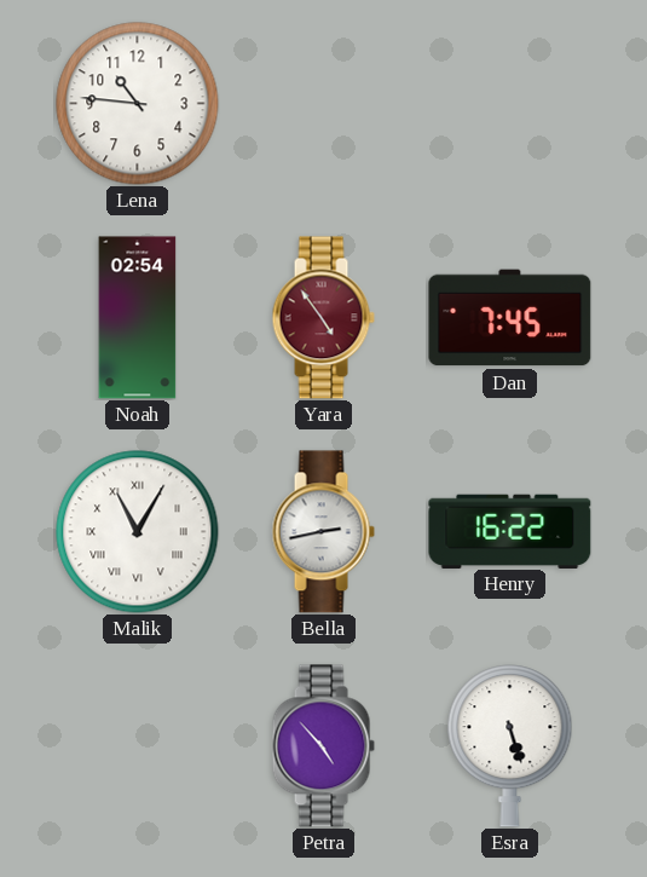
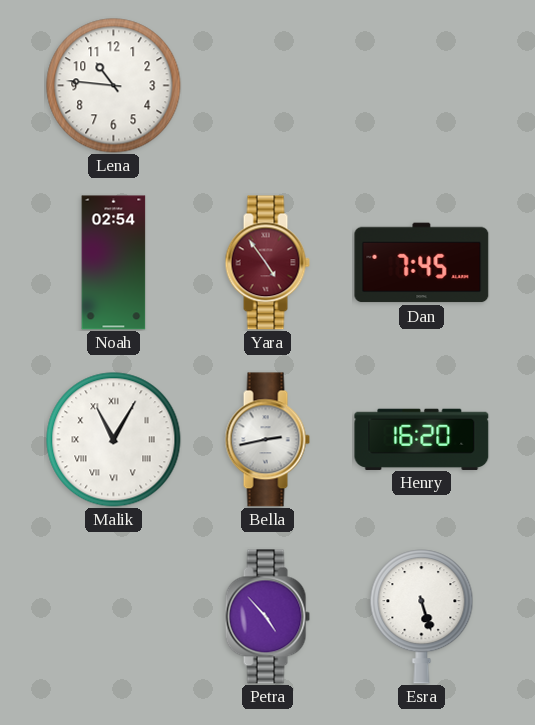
Henry: 16:22 -> 16:20
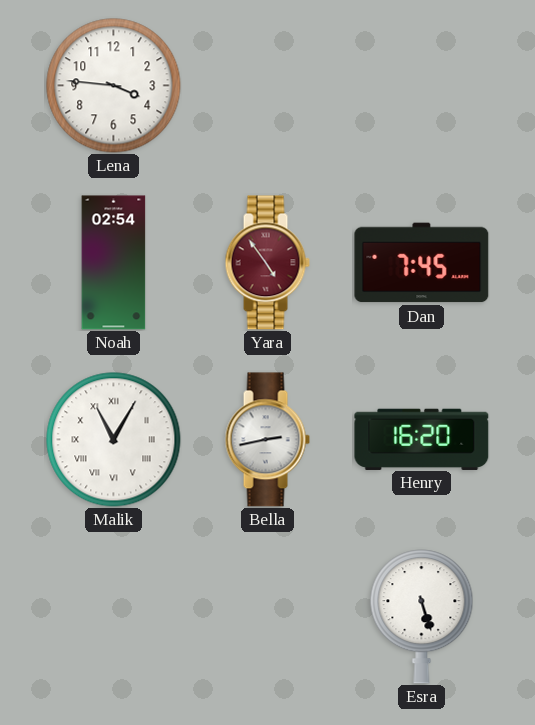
Lena: 10:46 -> 3:46
Petra: 4:53 -> none
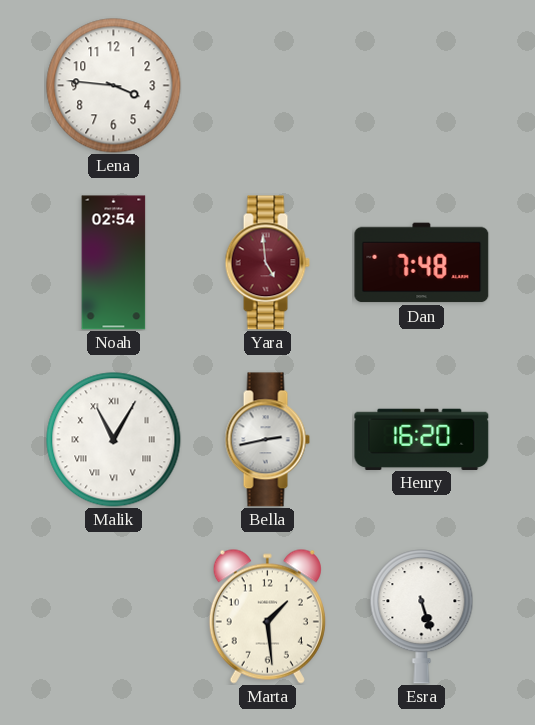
Yara: 4:54 -> 4:59
Dan: 7:45 -> 7:48
Marta: none -> 1:29
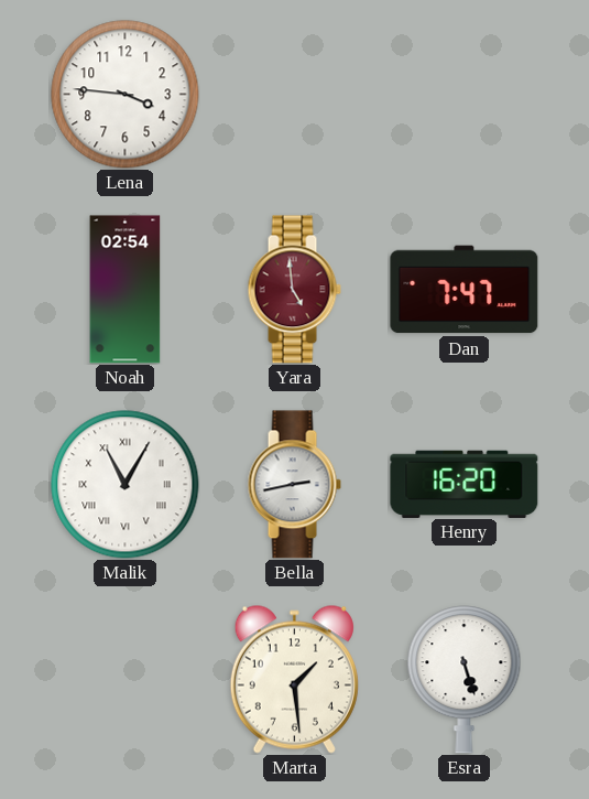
Dan: 7:48 -> 7:47
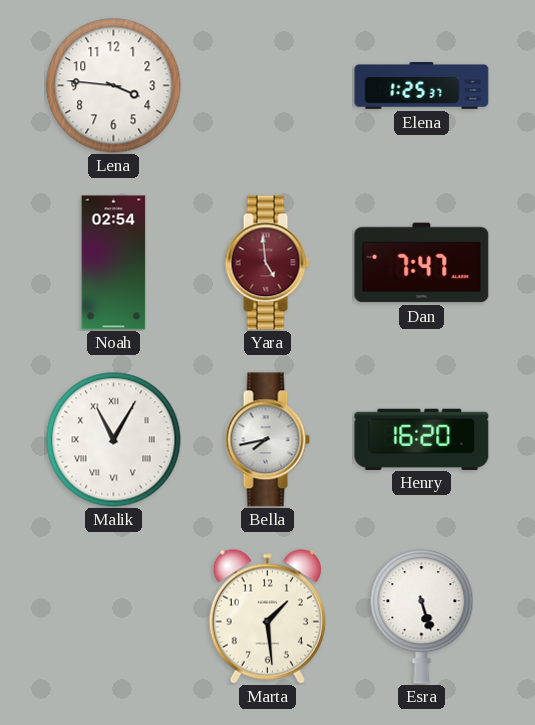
Elena: none -> 1:25
Bella: 2:43 -> 7:43
